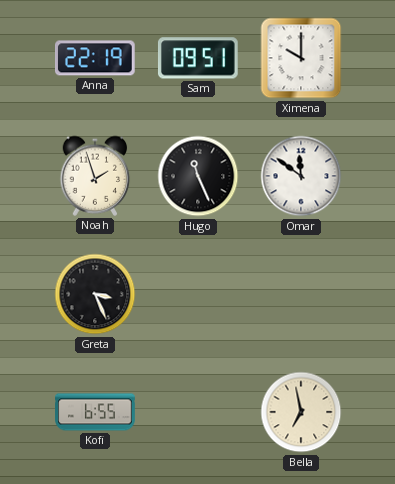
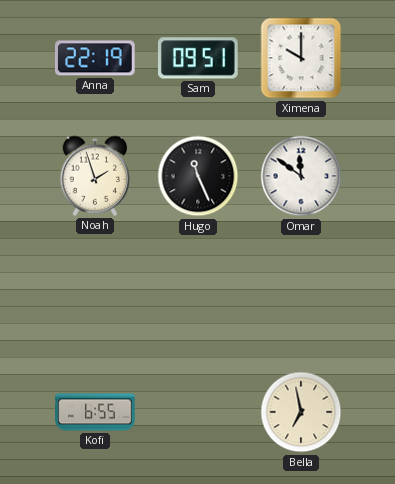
Greta: 3:26 -> none
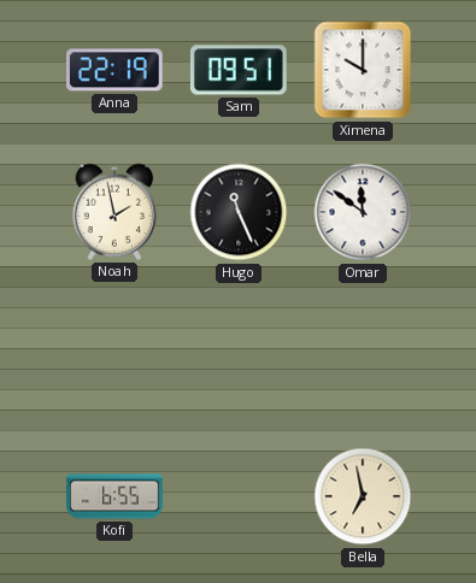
Noah: 1:57 -> 1:58
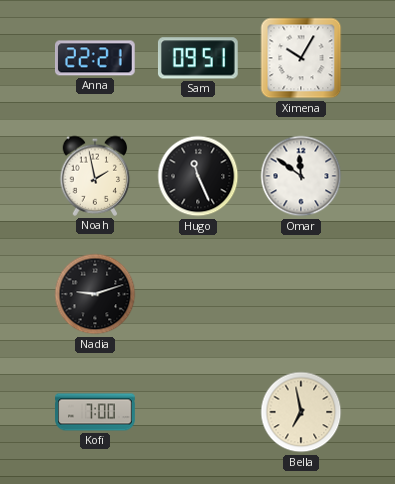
Anna: 22:19 -> 22:21
Ximena: 10:00 -> 10:05
Nadia: none -> 9:12
Kofi: 6:55 -> 7:00
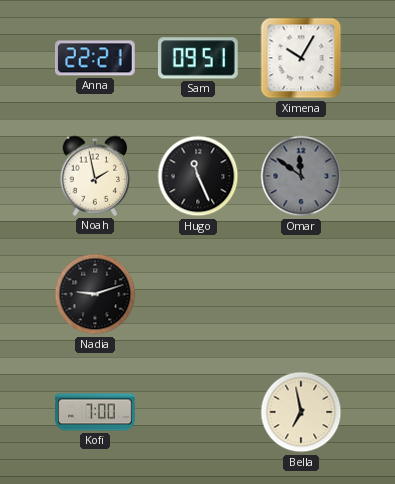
Omar dial: white -> grey
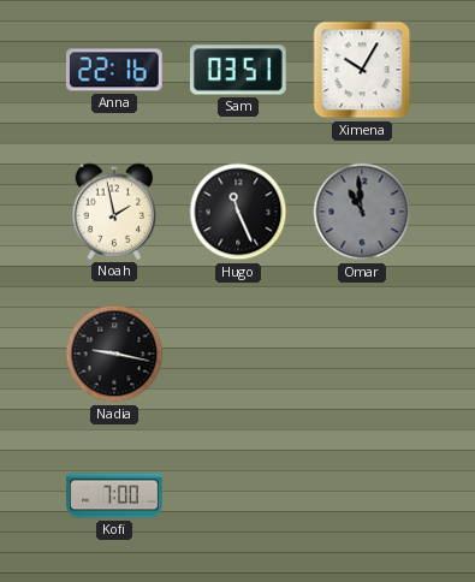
Anna: 22:21 -> 22:16
Sam: 09:51 -> 03:51
Omar: 11:51 -> 10:59
Nadia: 9:12 -> 9:17
Bella: 6:58 -> none
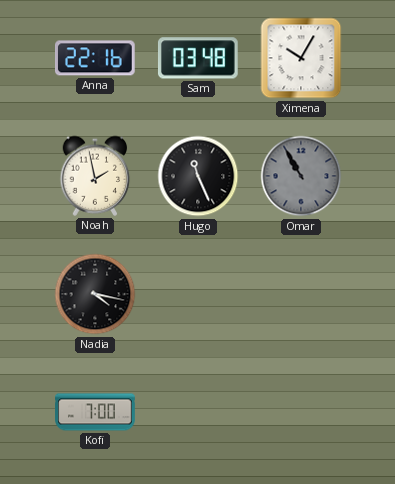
Sam: 03:51 -> 03:48
Omar: 10:59 -> 10:55
Nadia: 9:17 -> 4:17
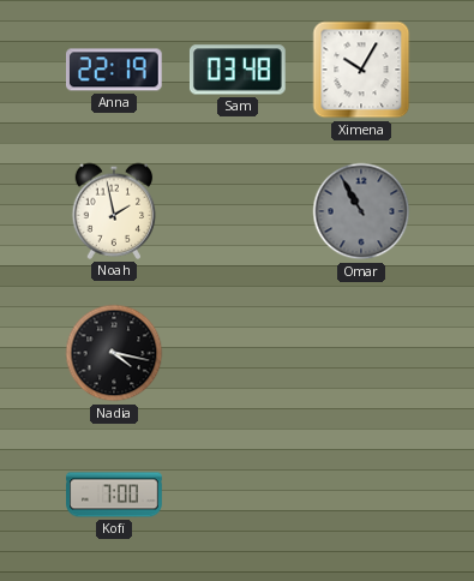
Anna: 22:16 -> 22:19
Hugo: 11:26 -> none
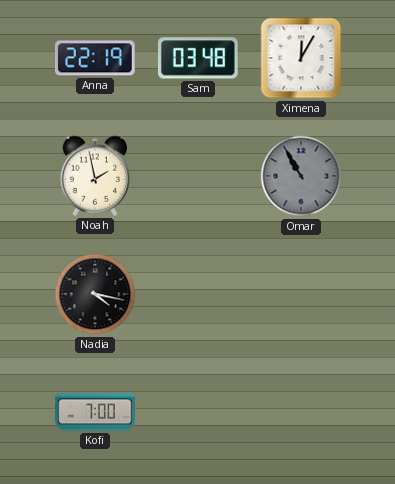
Ximena: 10:05 -> 12:05
